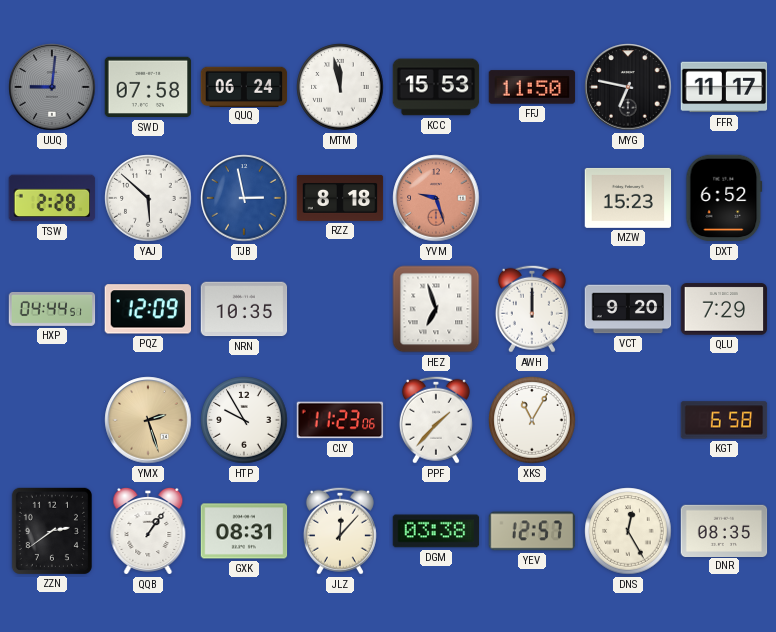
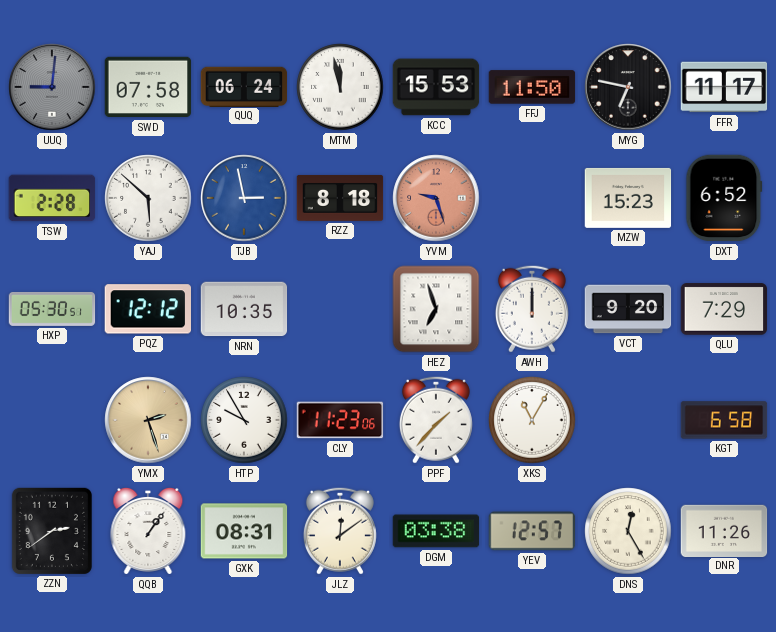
HXP: 04:44 -> 05:30
PQZ: 12:09 -> 12:12
JLZ: 12:07 -> 12:09
DNR: 08:35 -> 11:26
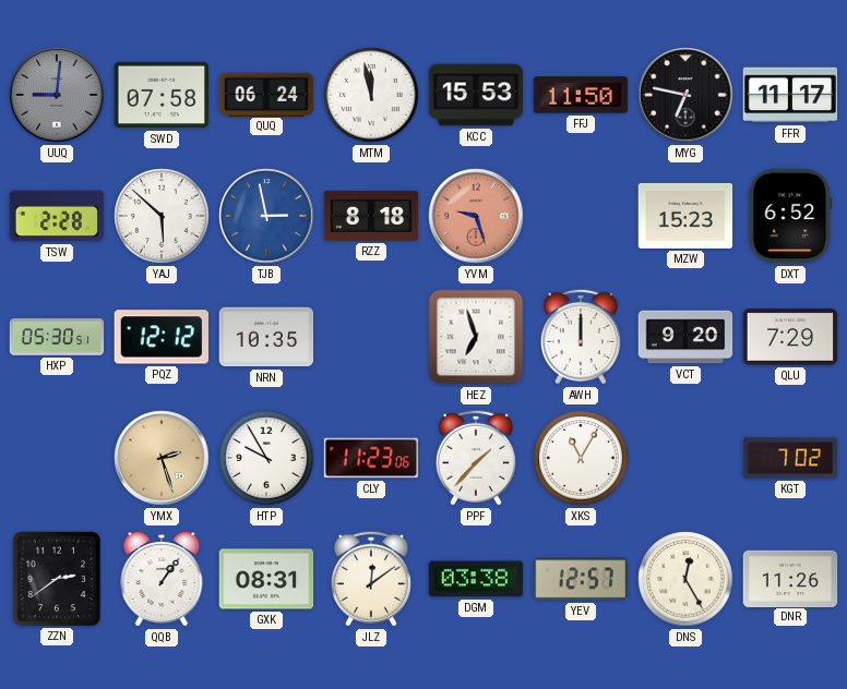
KGT: 6:58 -> 7:02
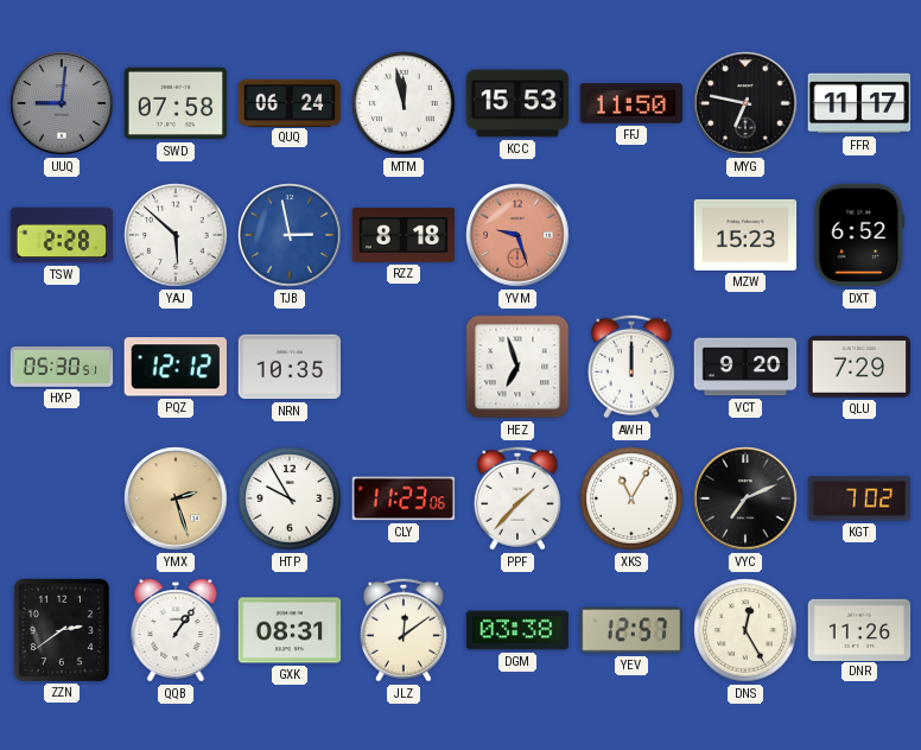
VYC: none -> 7:11
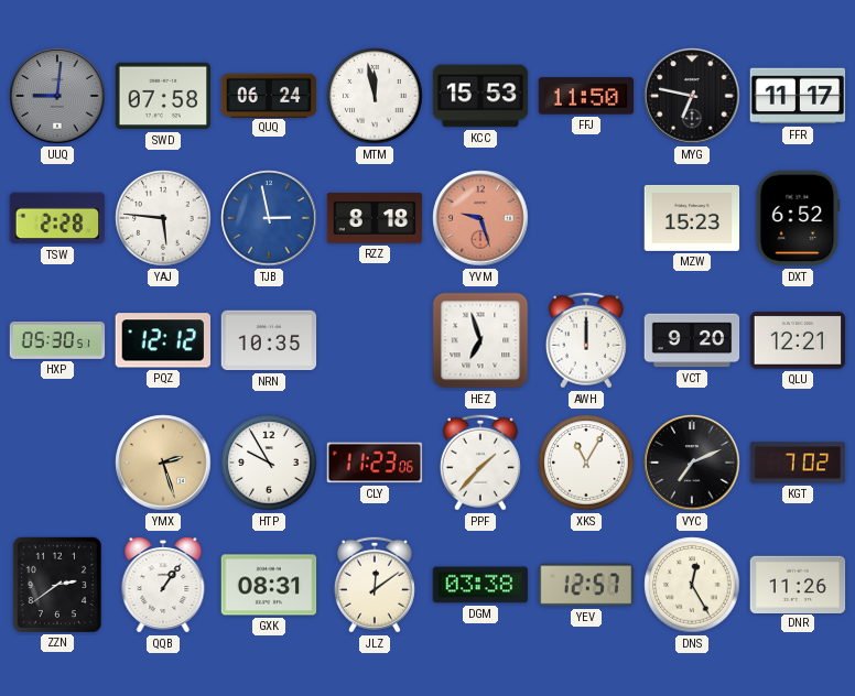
YAJ: 5:52 -> 5:46
QLU: 7:29 -> 12:21
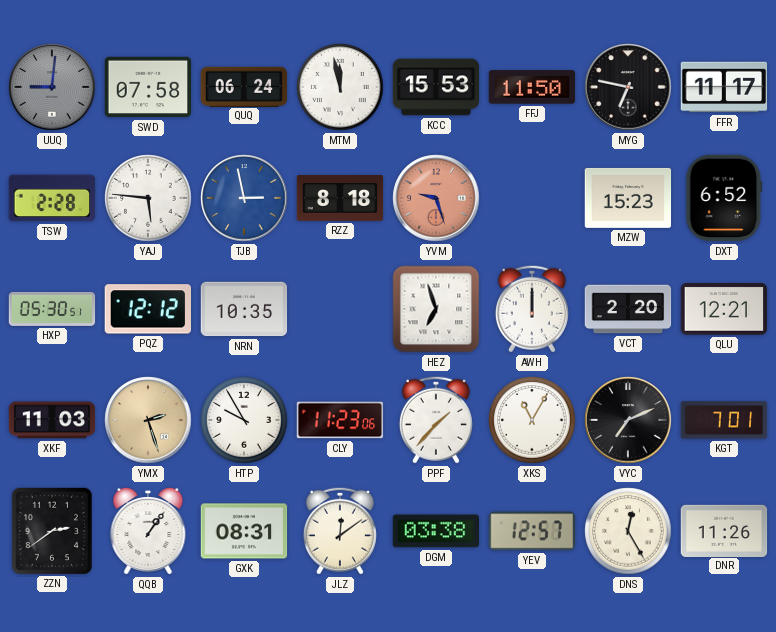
VCT: 9:20 -> 2:20
XKF: none -> 11:03
KGT: 7:02 -> 7:01
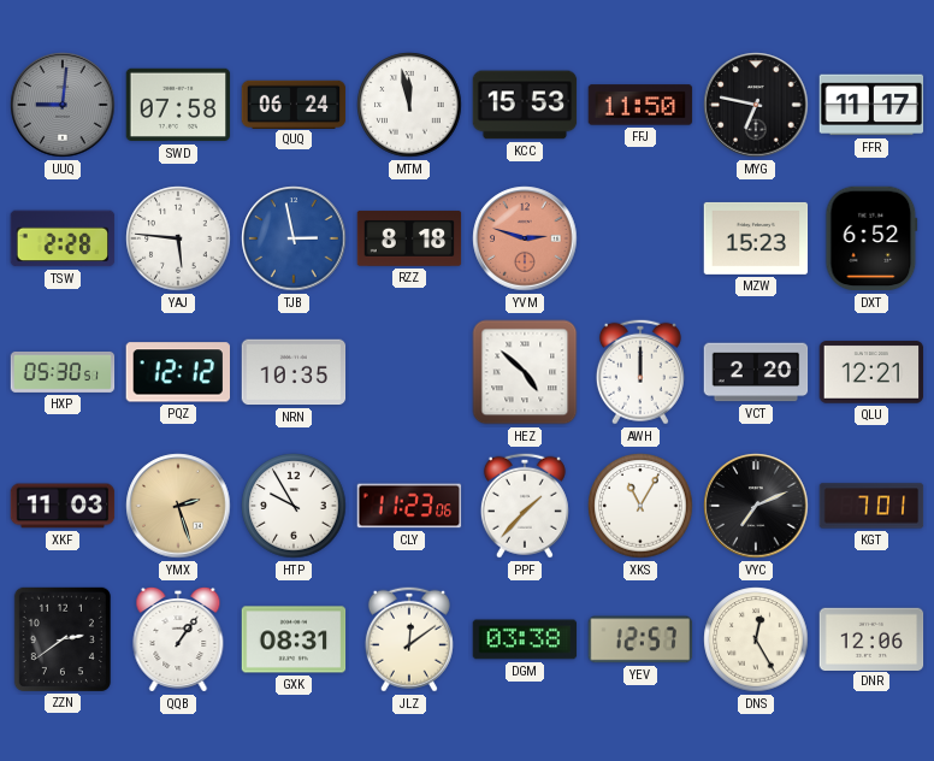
YVM: 9:27 -> 2:48
HEZ: 6:57 -> 4:52
DNR: 11:26 -> 12:06
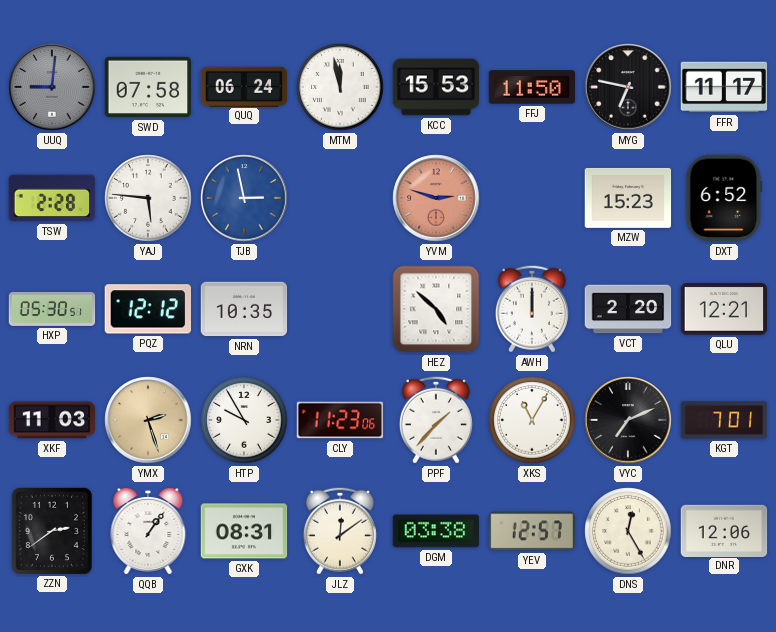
RZZ: 8:18 -> none
